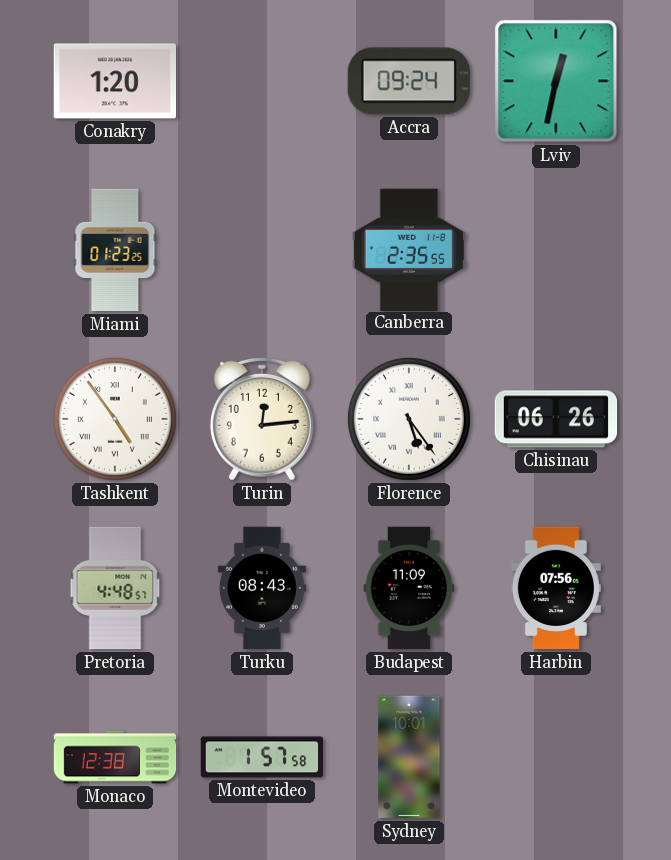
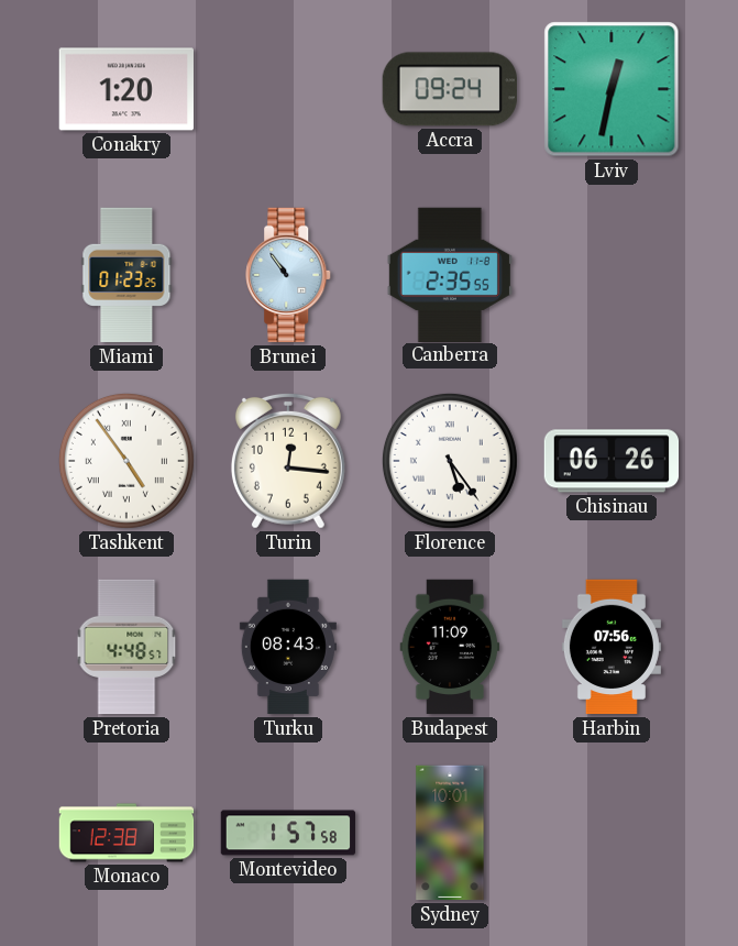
Brunei: none -> 10:54
Turin: 12:14 -> 12:16
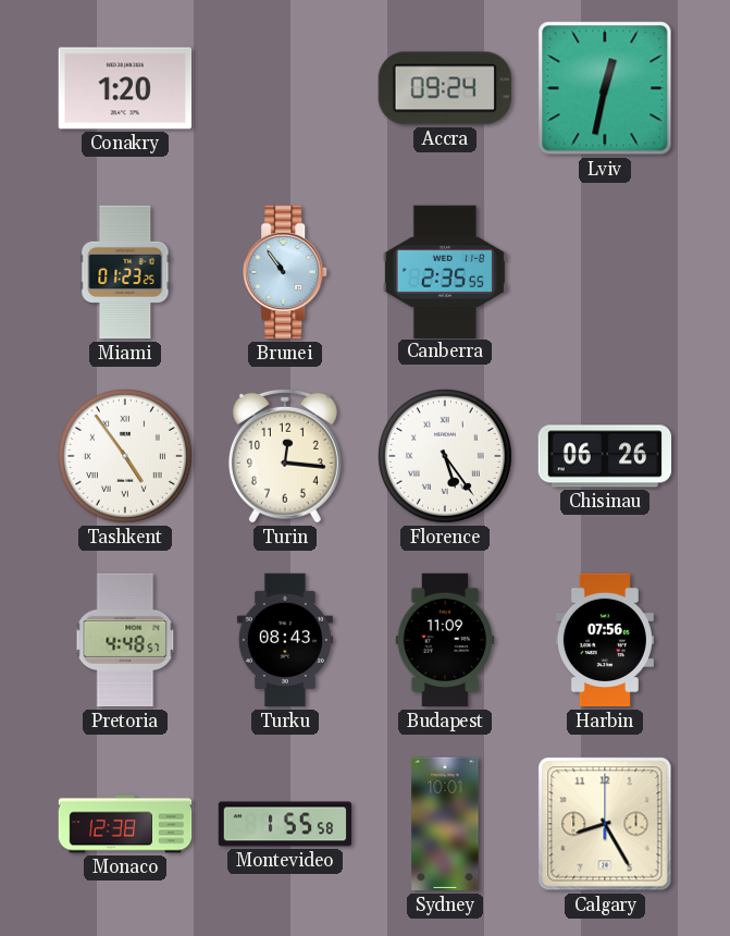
Montevideo: 1:57 -> 1:55
Calgary: none -> 8:25
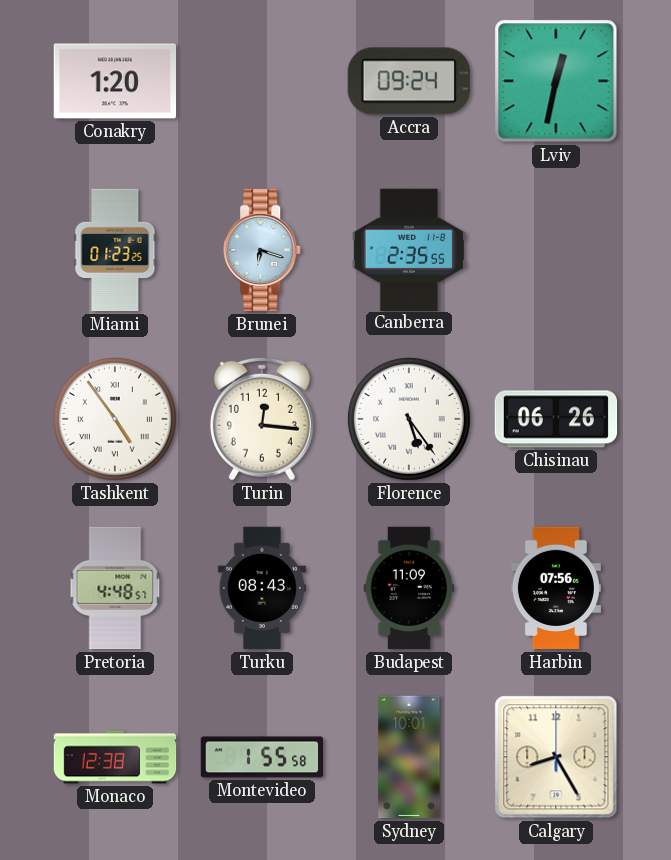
Brunei: 10:54 -> 6:18
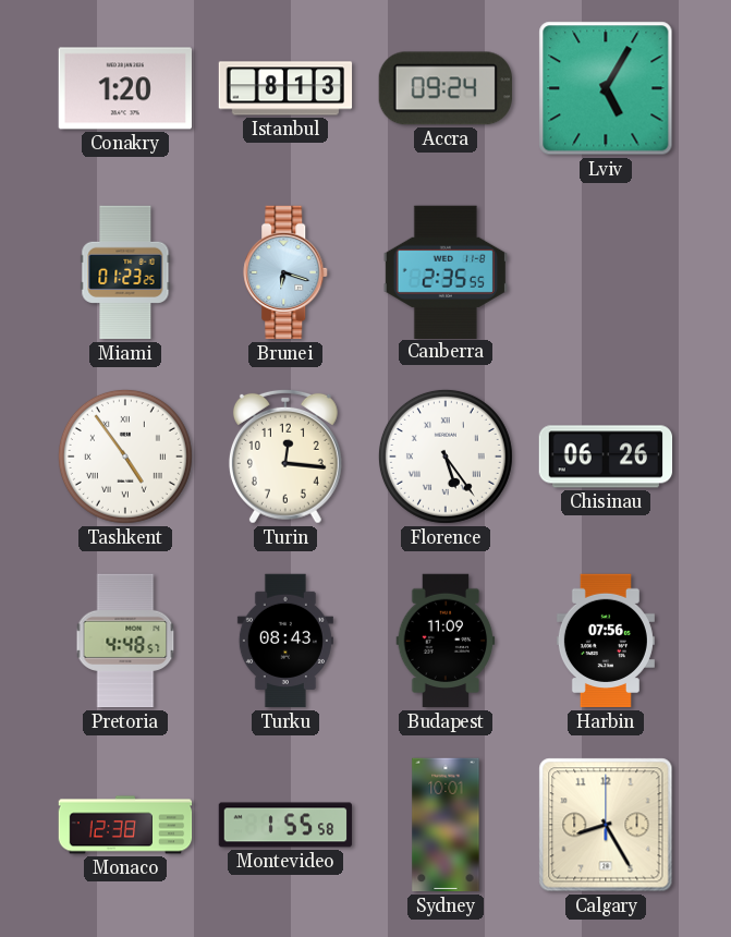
Istanbul: none -> 8:13
Lviv: 12:32 -> 5:05
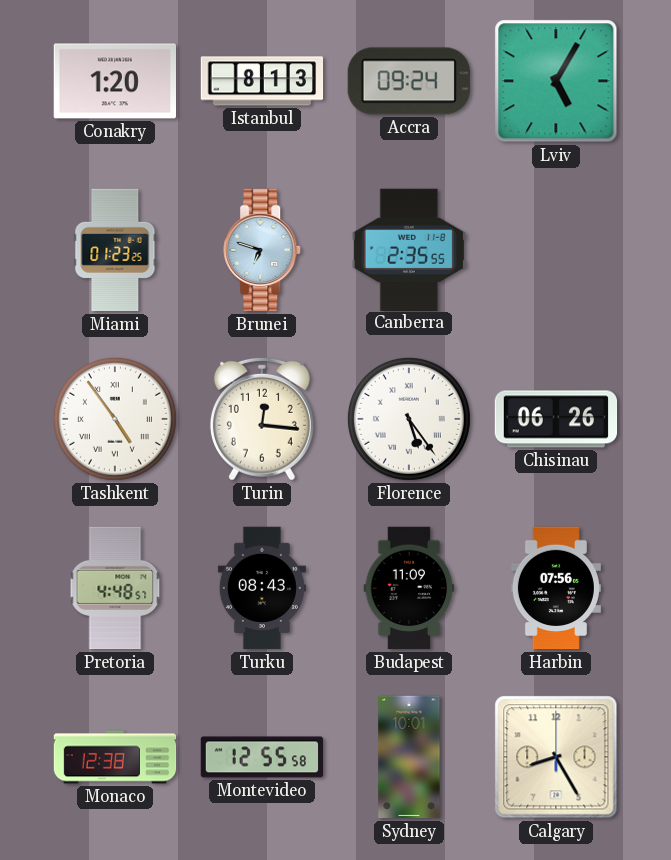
Brunei: 6:18 -> 6:48
Montevideo: 1:55 -> 12:55
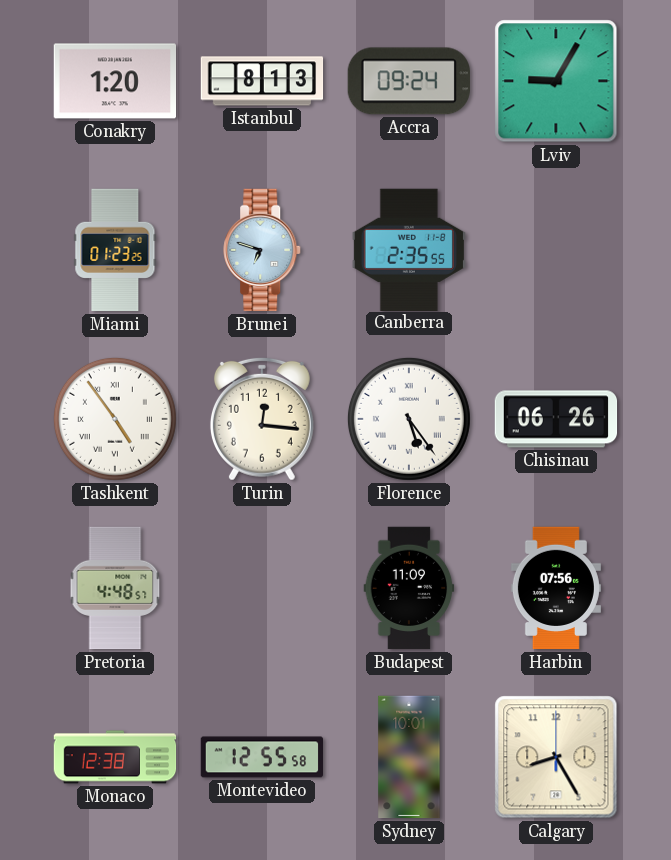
Lviv: 5:05 -> 9:05
Turku: 08:43 -> none
